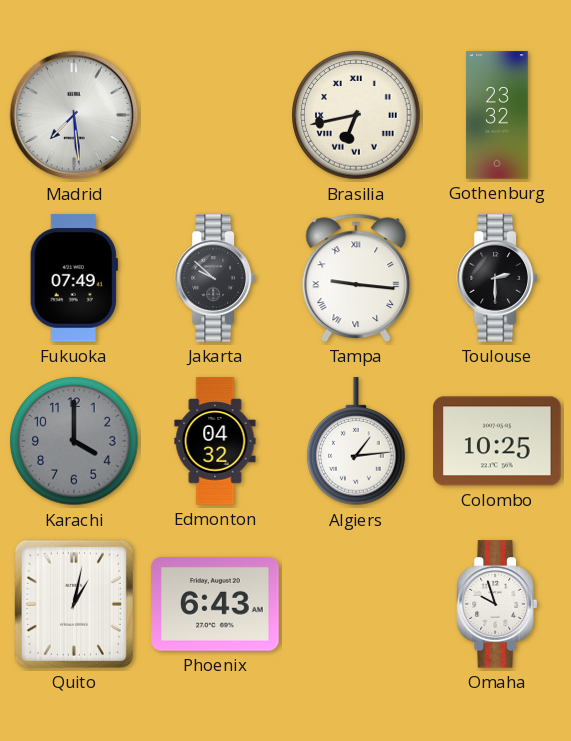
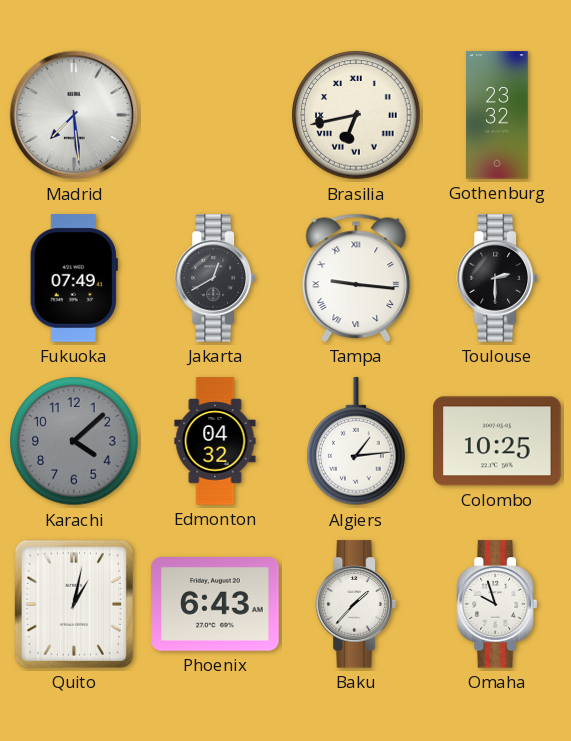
Jakarta: 9:52 -> 12:40
Karachi: 4:00 -> 4:08
Baku: none -> 1:37
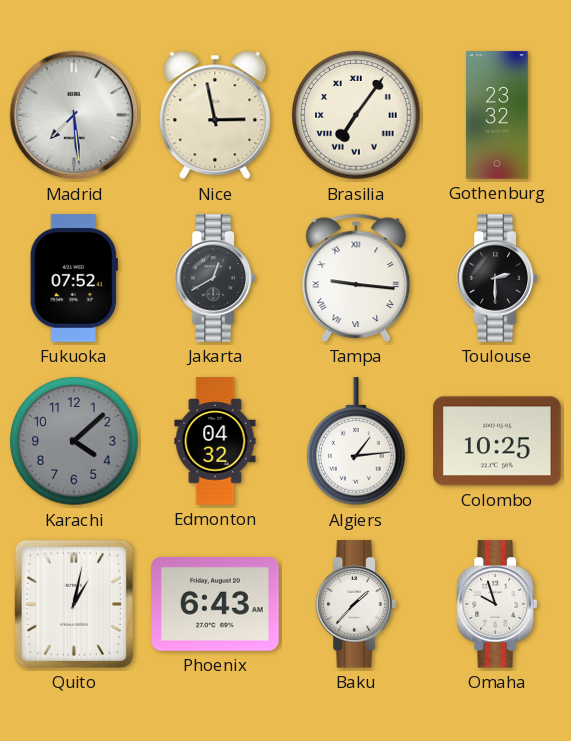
Nice: none -> 2:58
Brasilia: 6:43 -> 7:06
Fukuoka: 07:49 -> 07:52
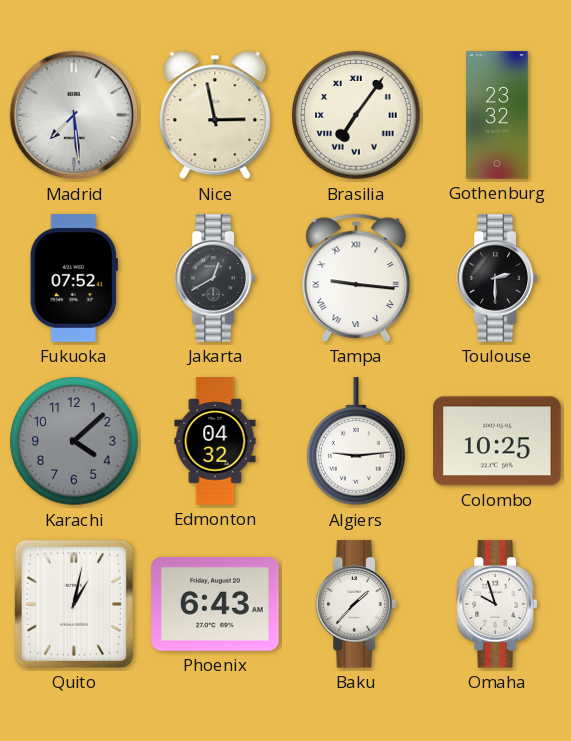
Algiers: 1:14 -> 9:14
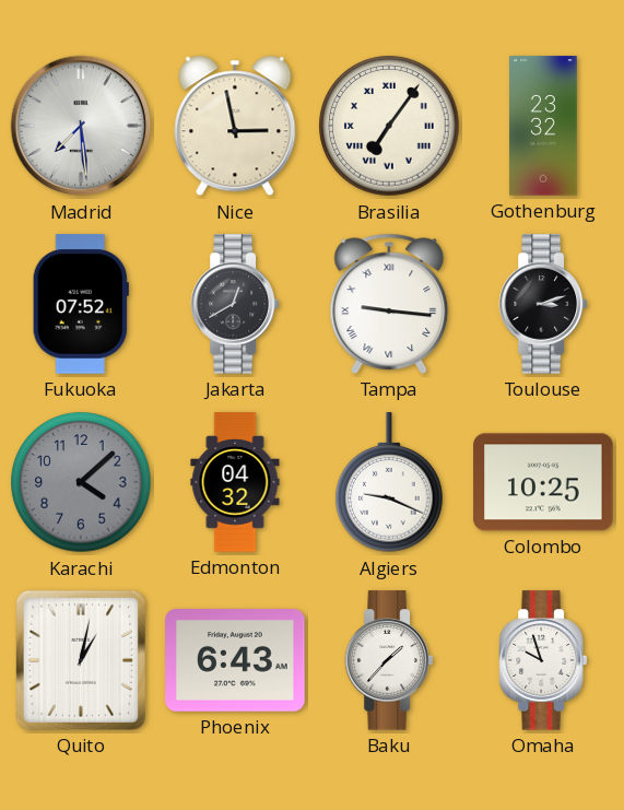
Toulouse: 2:30 -> 3:12
Algiers: 9:14 -> 9:19
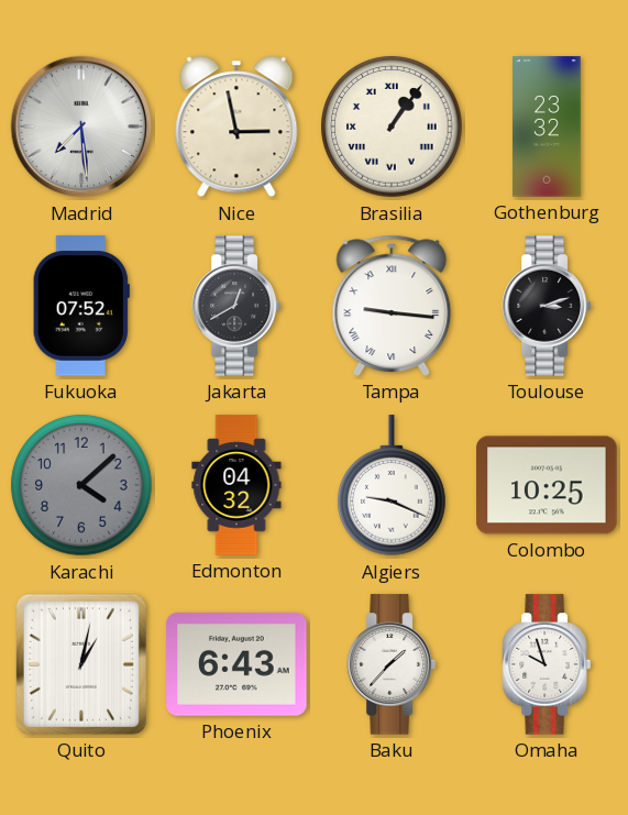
Brasilia: 7:06 -> 1:06
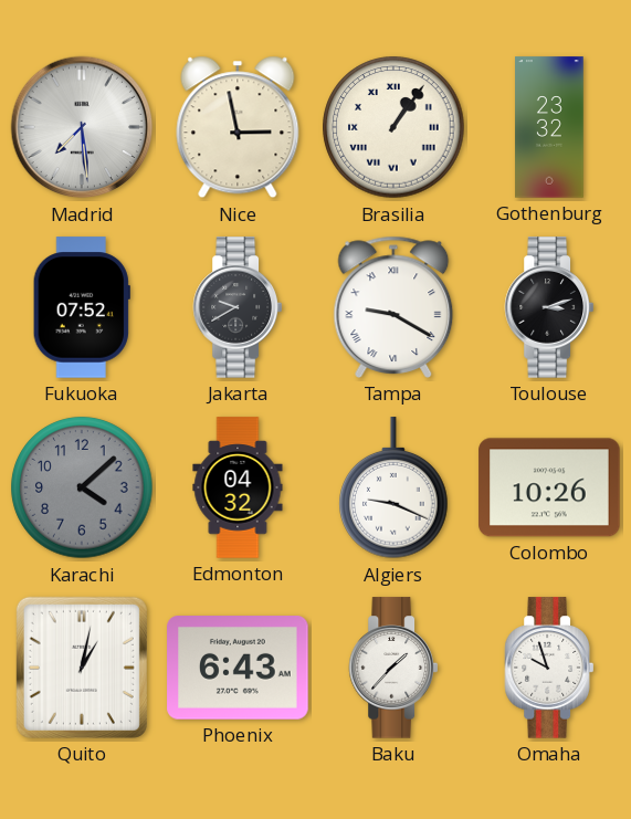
Jakarta: 12:40 -> 9:40
Tampa: 9:16 -> 9:20
Colombo: 10:25 -> 10:26
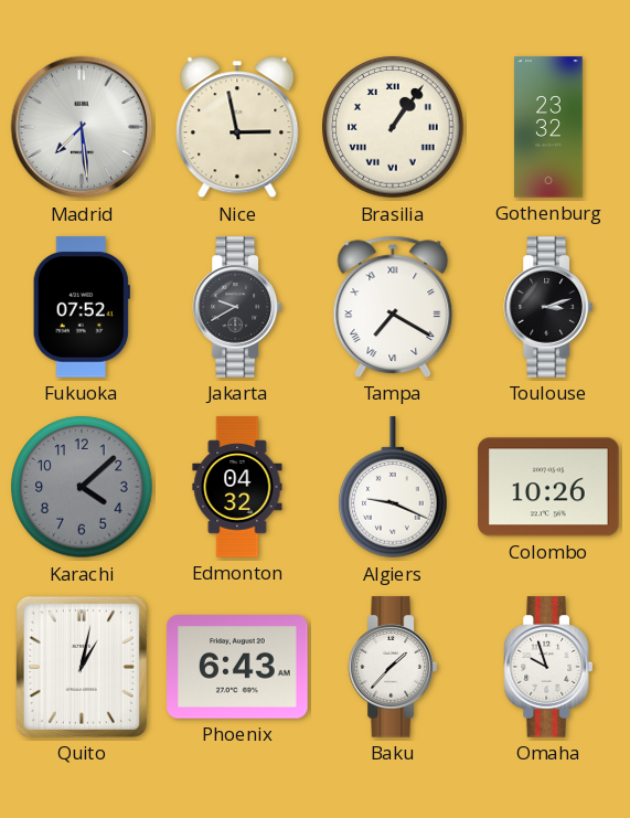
Tampa: 9:20 -> 7:20
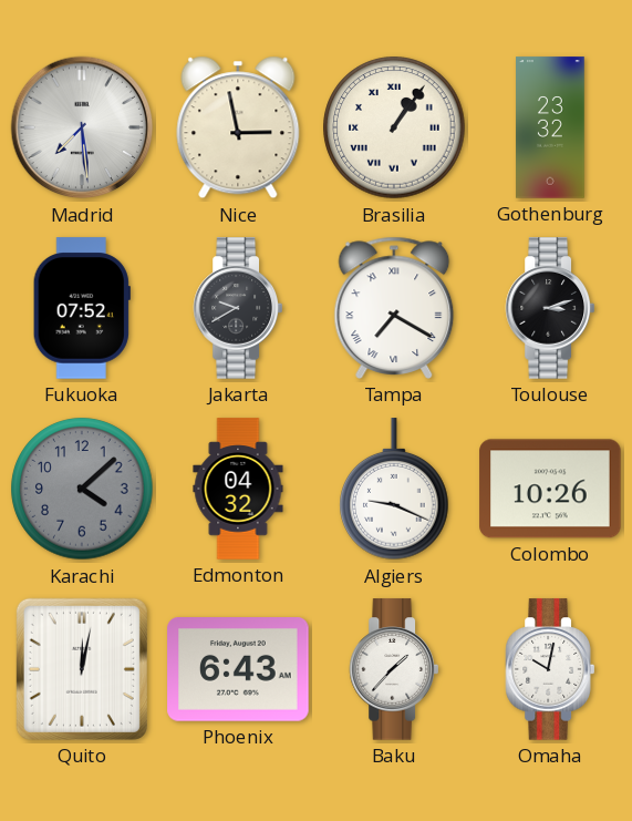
Quito: 1:02 -> 12:02
Omaha: 9:57 -> 10:02
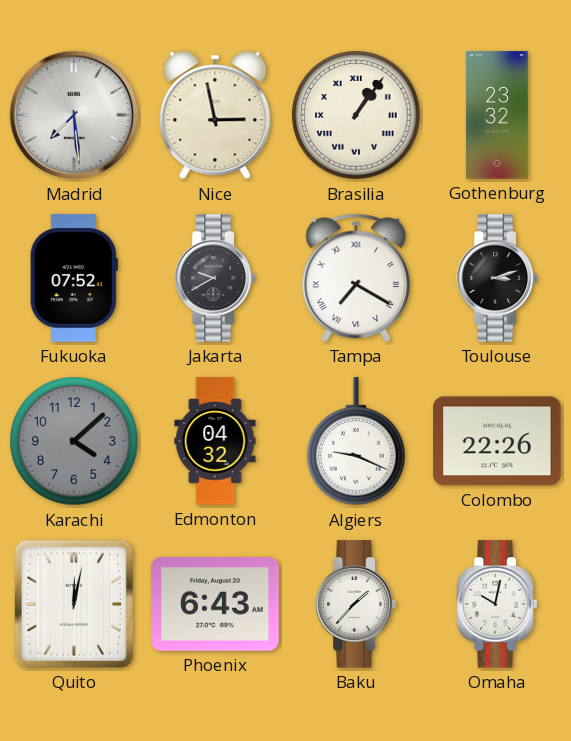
Colombo: 10:26 -> 22:26
